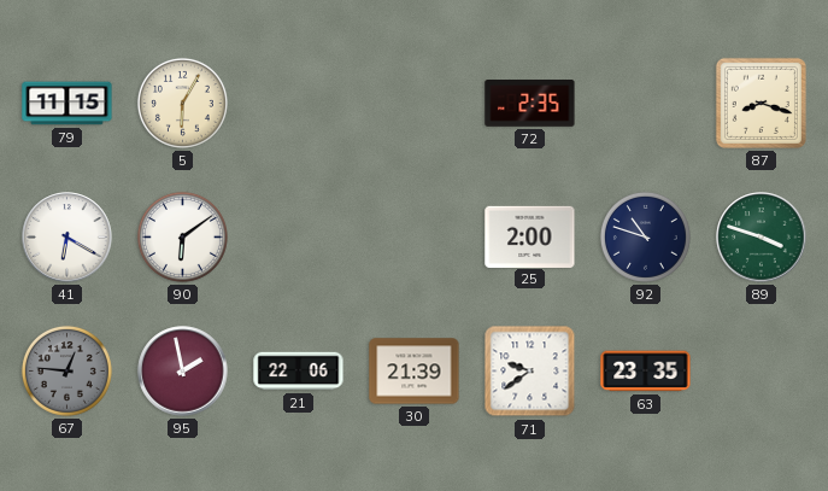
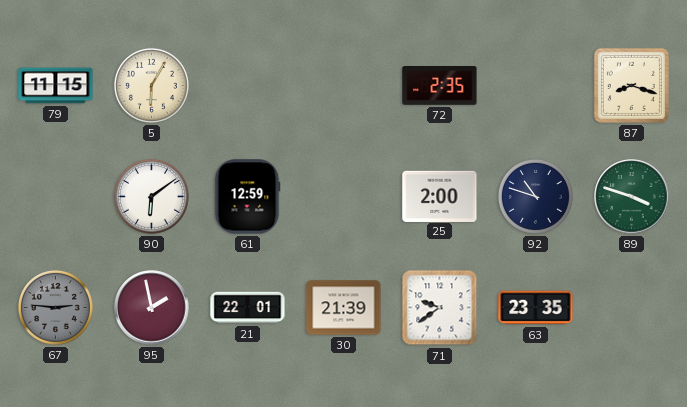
41: 6:20 -> none
61: none -> 12:59
67: 12:46 -> 2:46
21: 22:06 -> 22:01
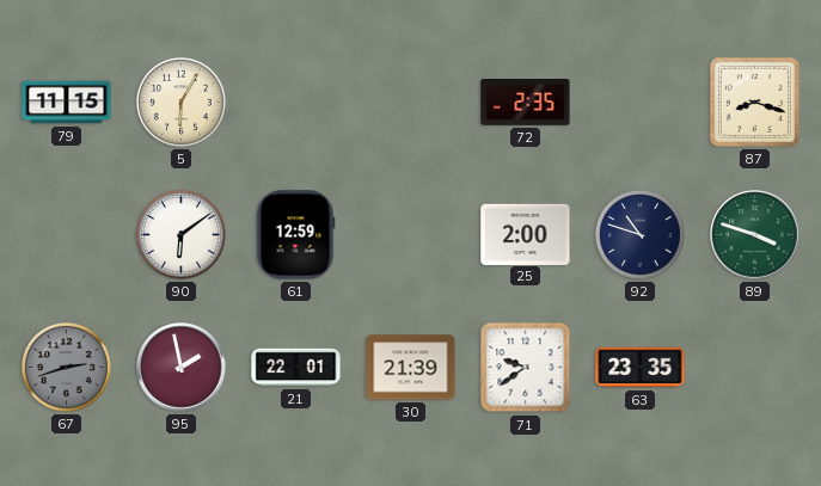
67: 2:46 -> 2:42
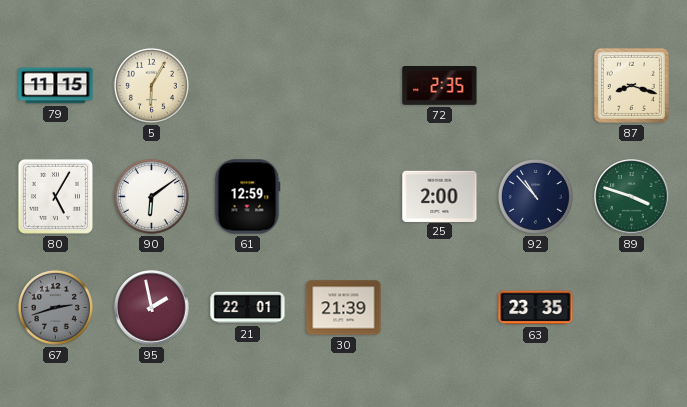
80: none -> 5:05
92: 10:48 -> 10:53
71: 9:39 -> none
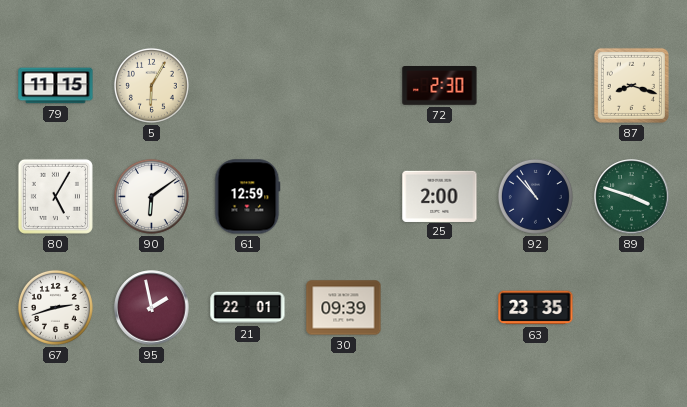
72: 2:35 -> 2:30
67 dial: grey -> white
30: 21:39 -> 09:39
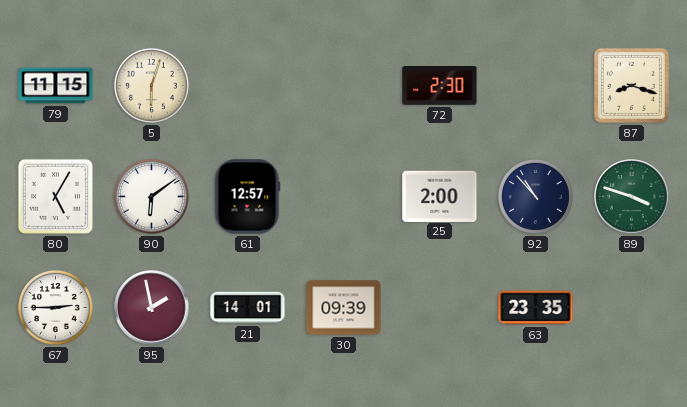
5: 6:05 -> 6:03
61: 12:59 -> 12:57
67: 2:42 -> 2:45
21: 22:01 -> 14:01
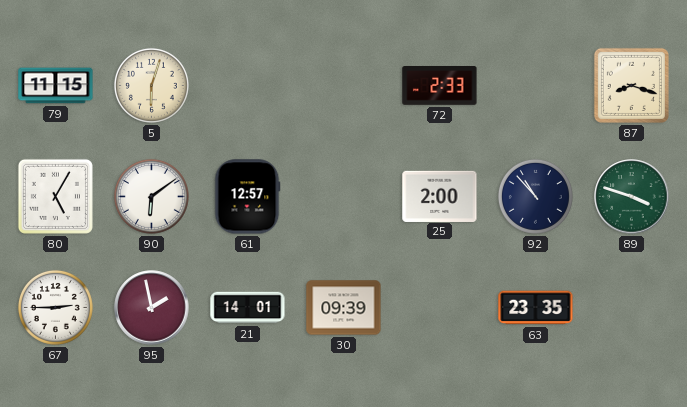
72: 2:30 -> 2:33
